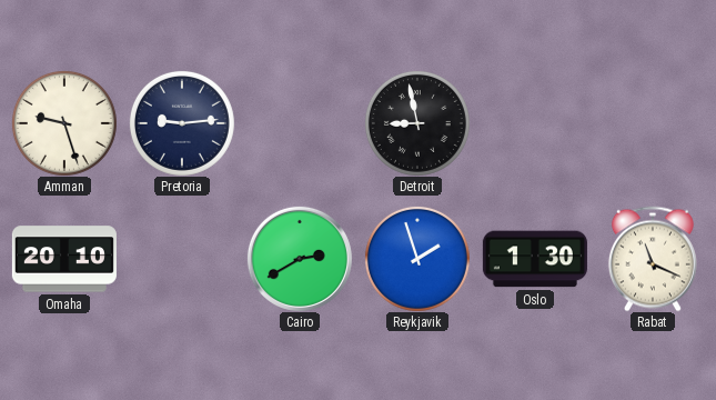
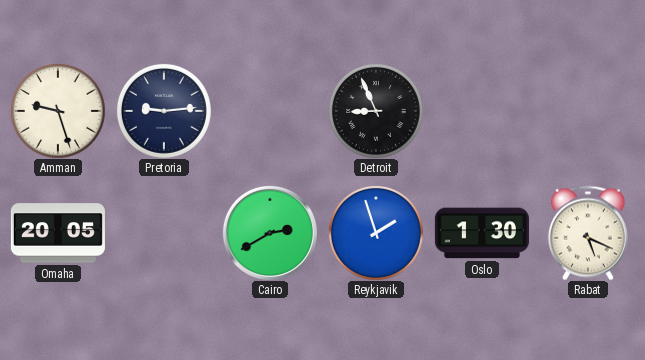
Detroit: 8:58 -> 8:56
Omaha: 20:10 -> 20:05
Rabat: 11:19 -> 5:19
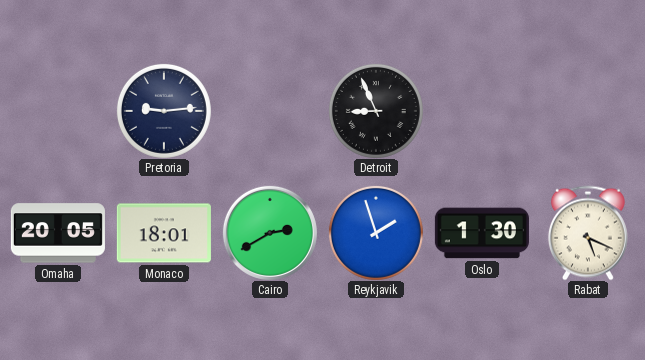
Amman: 9:27 -> none
Monaco: none -> 18:01
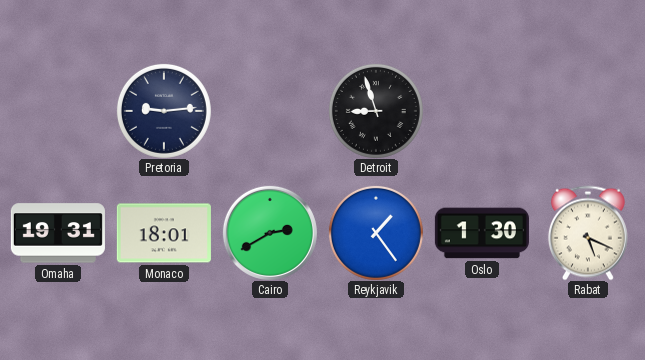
Detroit: 8:56 -> 8:57
Omaha: 20:05 -> 19:31
Reykjavik: 1:57 -> 1:24
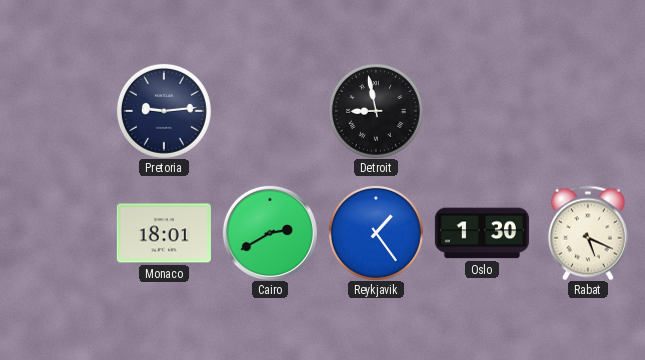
Detroit: 8:57 -> 8:58
Omaha: 19:31 -> none
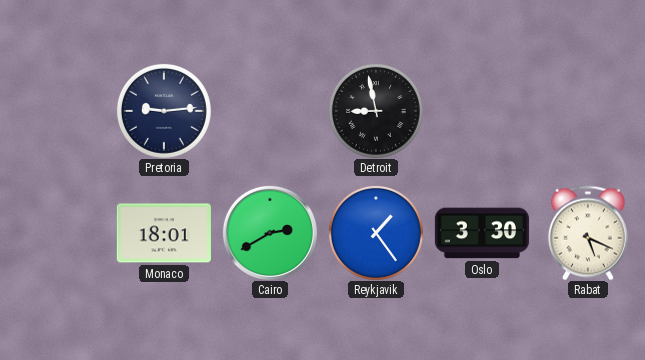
Oslo: 1:30 -> 3:30
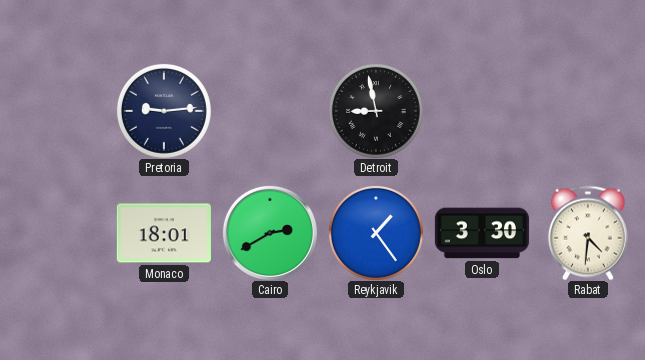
Rabat: 5:19 -> 4:31
